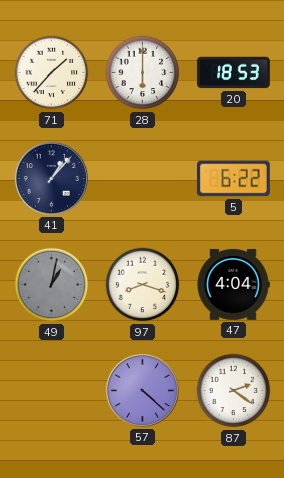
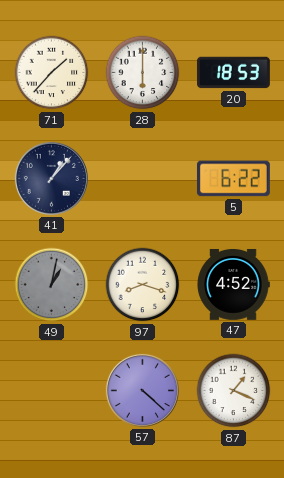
47: 4:04 -> 4:52
87: 2:21 -> 1:19
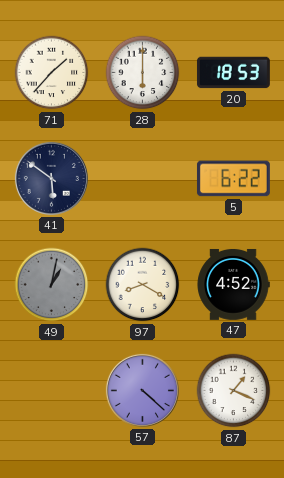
41: 1:07 -> 5:51
97: 8:18 -> 8:20
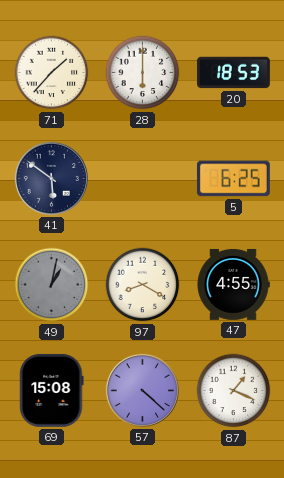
5: 6:22 -> 6:25
47: 4:52 -> 4:55
69: none -> 15:08
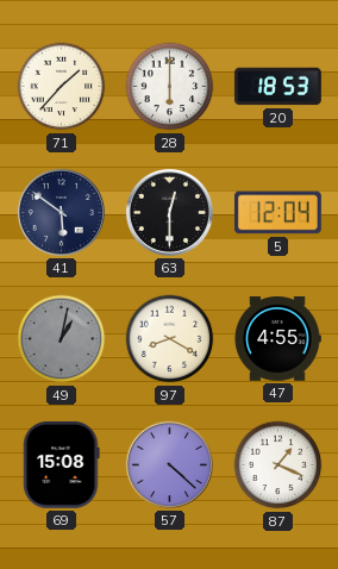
63: none -> 12:30
5: 6:25 -> 12:04
